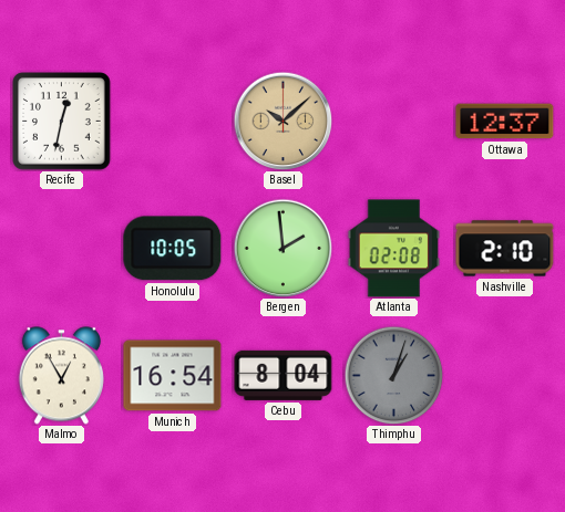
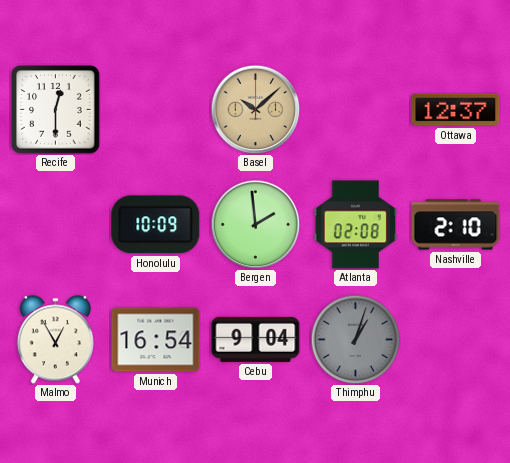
Recife: 12:32 -> 12:30
Honolulu: 10:05 -> 10:09
Cebu: 8:04 -> 9:04
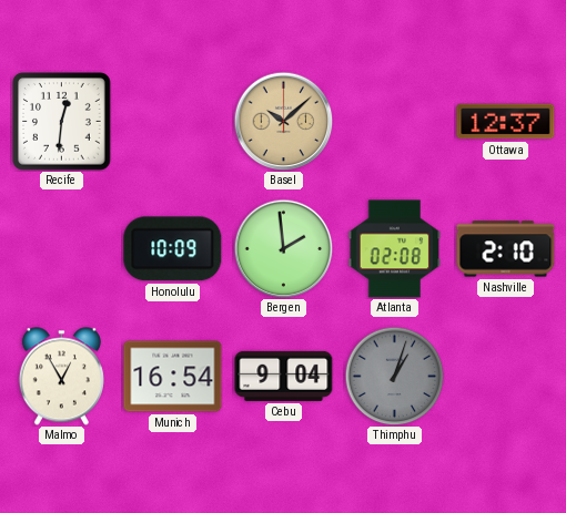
Recife: 12:30 -> 12:31
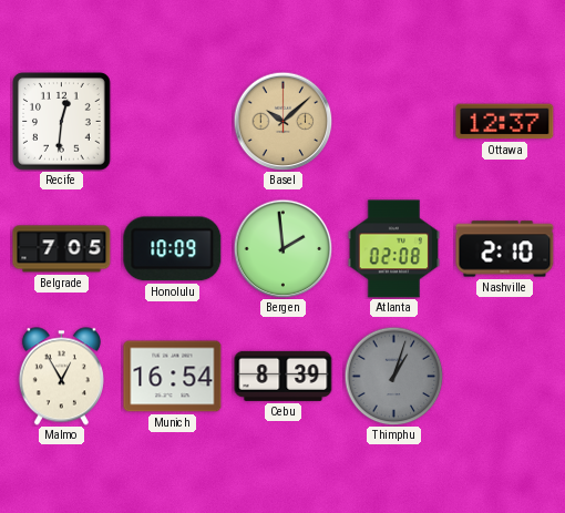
Belgrade: none -> 7:05
Cebu: 9:04 -> 8:39
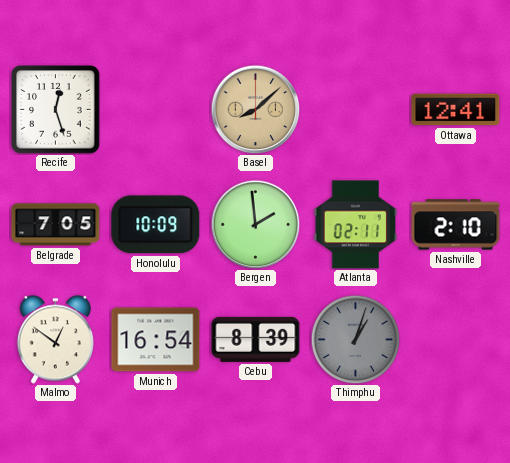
Recife: 12:31 -> 12:27
Basel: 10:08 -> 8:08
Ottawa: 12:37 -> 12:41
Atlanta: 02:08 -> 02:11
Malmo: 12:55 -> 12:51
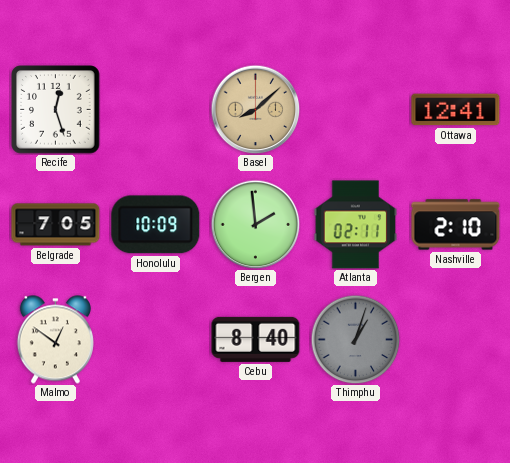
Munich: 16:54 -> none
Cebu: 8:39 -> 8:40
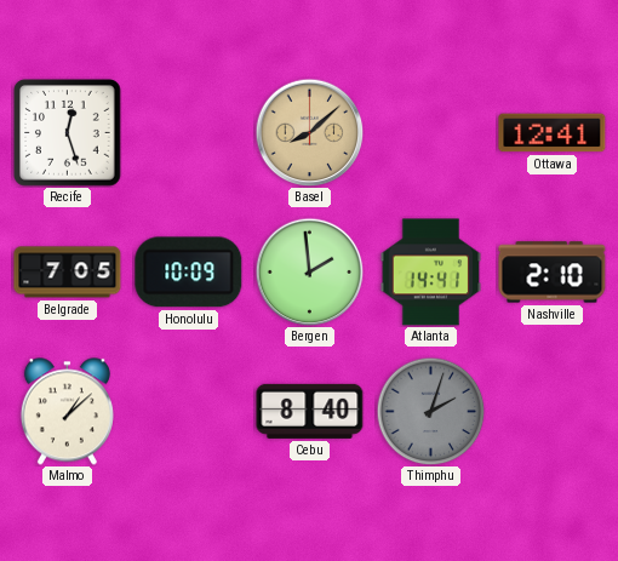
Atlanta: 02:11 -> 14:41
Malmo: 12:51 -> 1:08
Thimphu: 1:03 -> 2:03
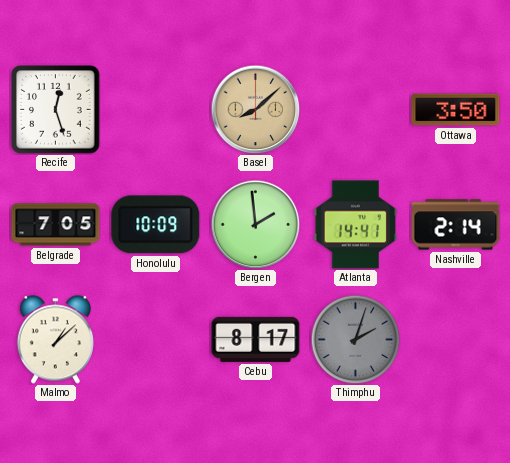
Ottawa: 12:41 -> 3:50
Nashville: 2:10 -> 2:14
Cebu: 8:40 -> 8:17
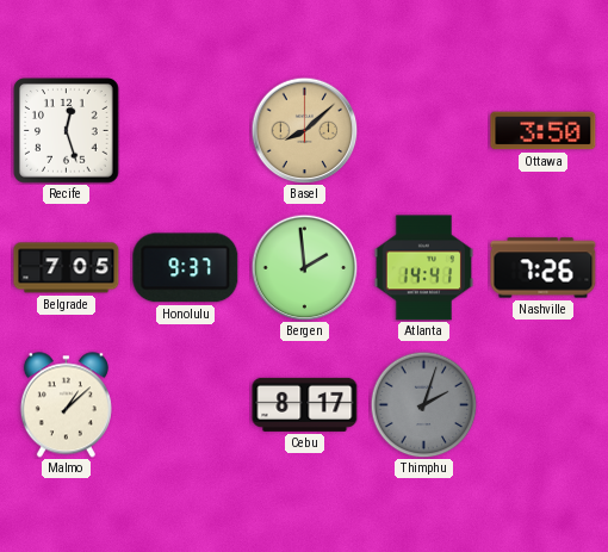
Honolulu: 10:09 -> 9:37
Nashville: 2:14 -> 7:26
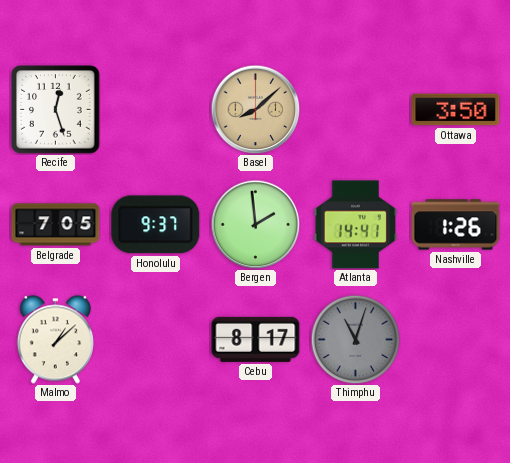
Nashville: 7:26 -> 1:26
Thimphu: 2:03 -> 11:03
